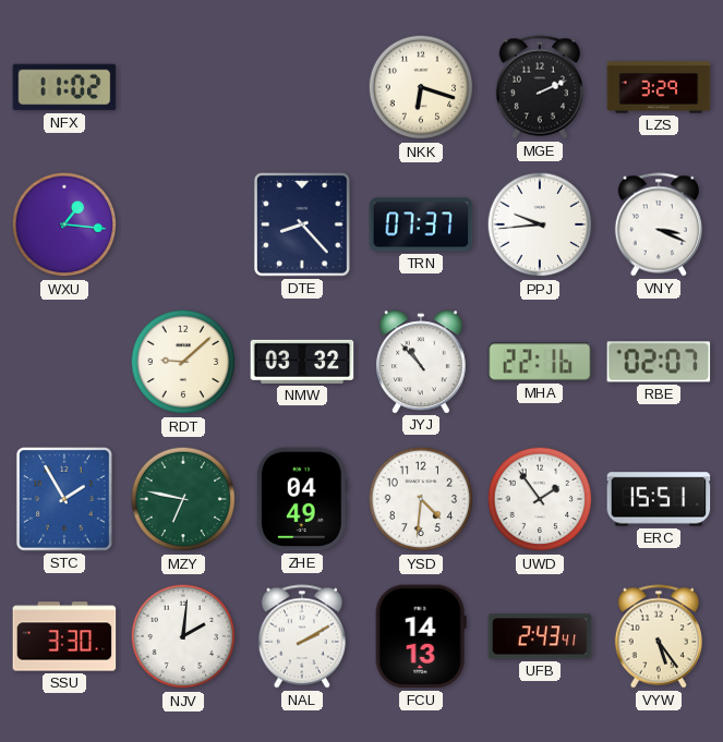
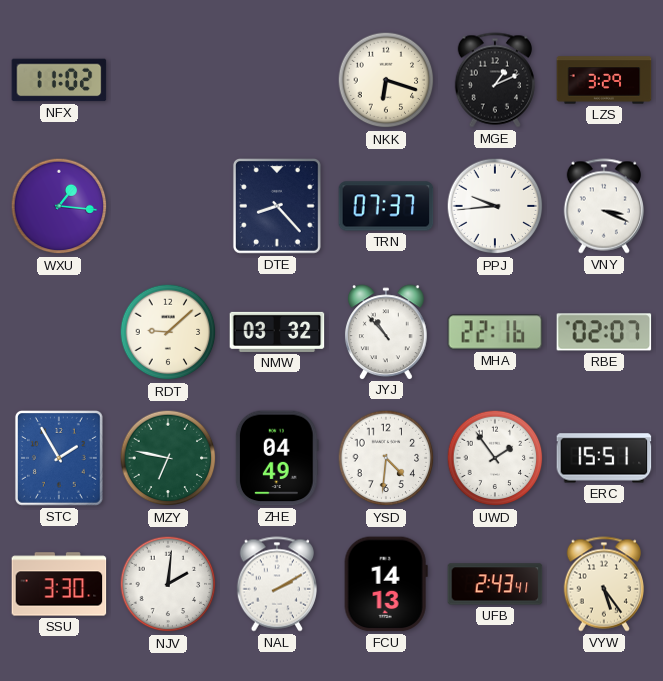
MGE: 2:11 -> 1:11
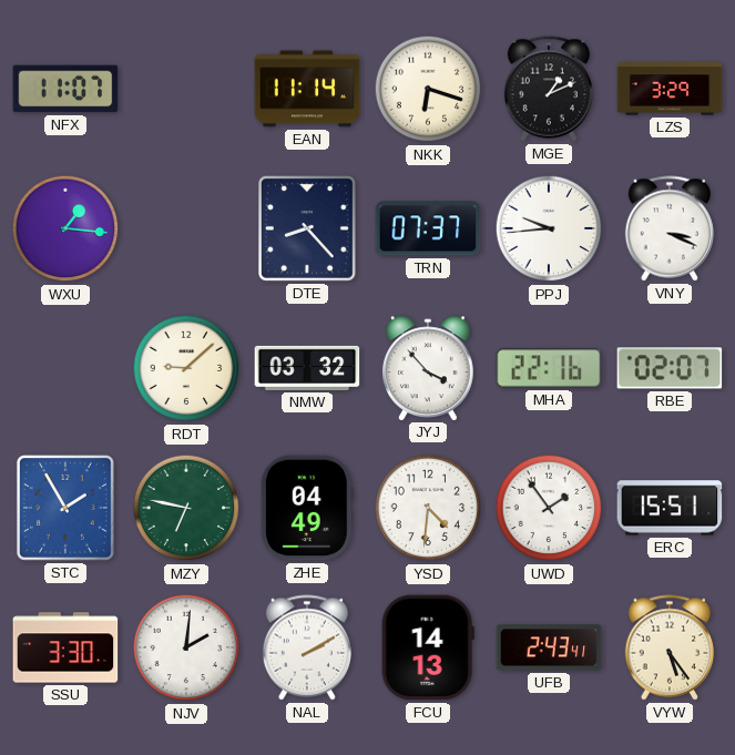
NFX: 11:02 -> 11:07
EAN: none -> 11:14
JYJ: 10:53 -> 3:53
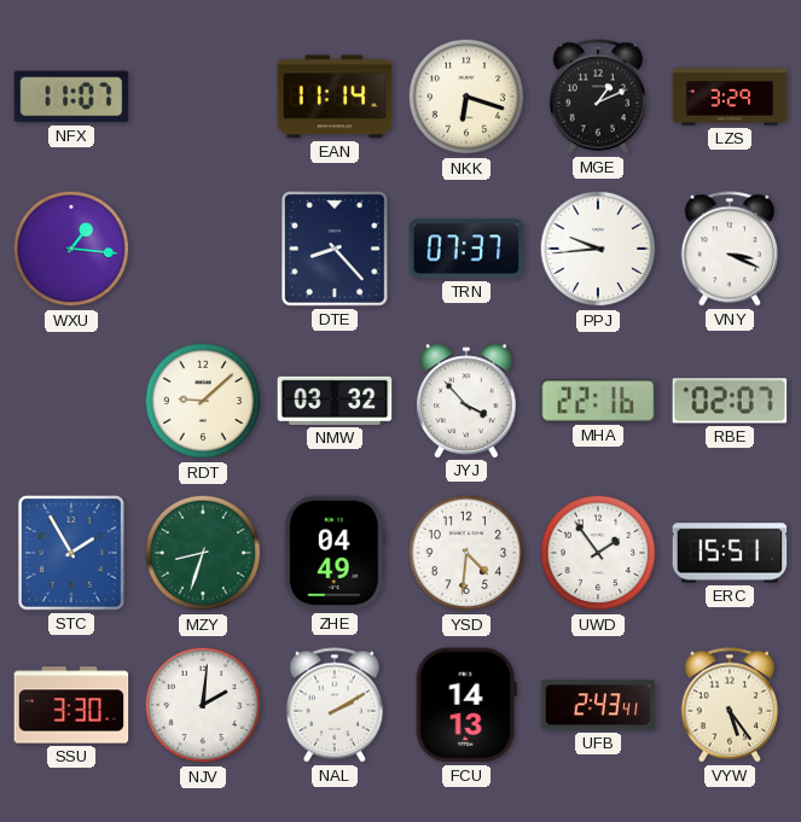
MZY: 6:47 -> 8:33
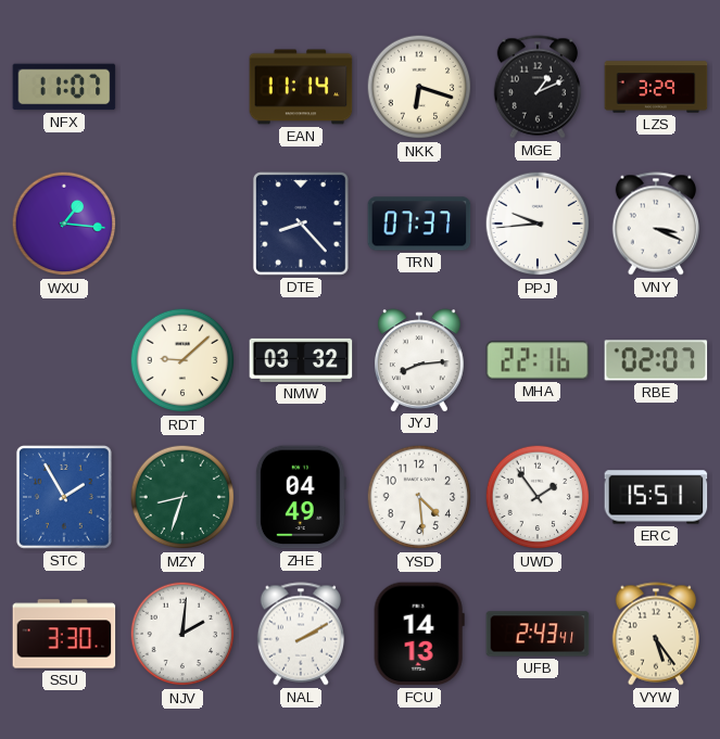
JYJ: 3:53 -> 8:14
YSD: 4:31 -> 4:29
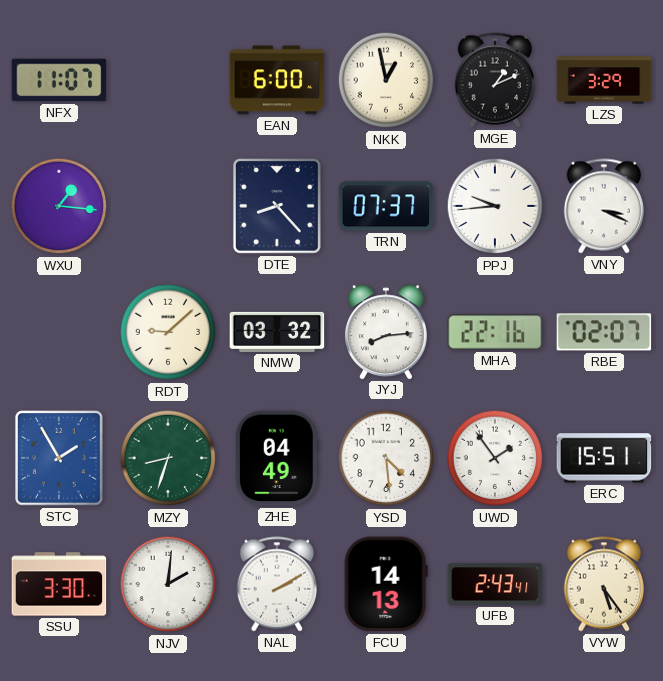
EAN: 11:14 -> 6:00
NKK: 6:18 -> 12:58
